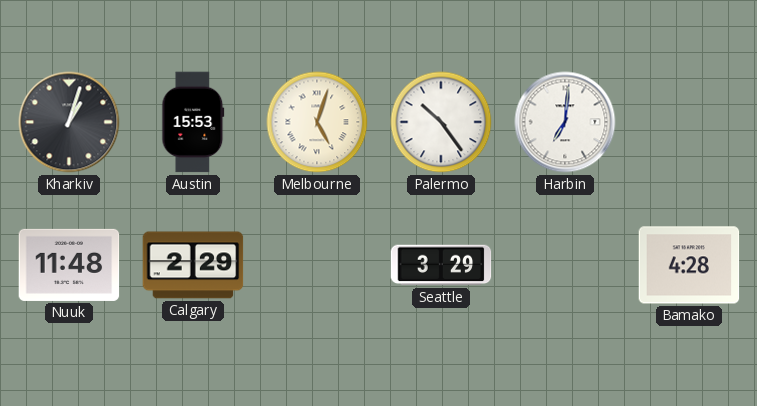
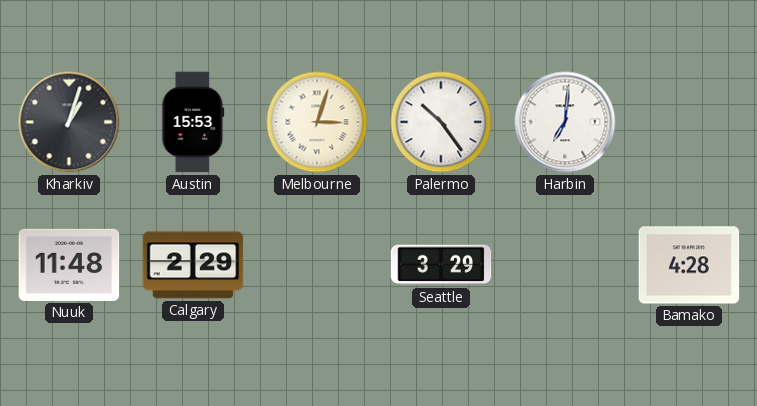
Melbourne: 5:03 -> 3:03
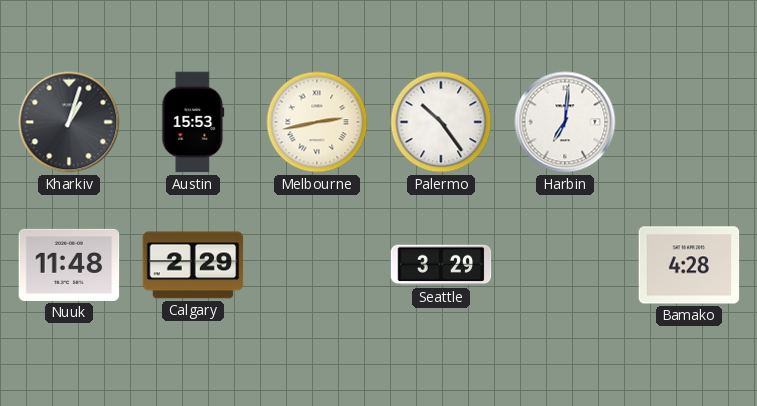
Melbourne: 3:03 -> 2:43
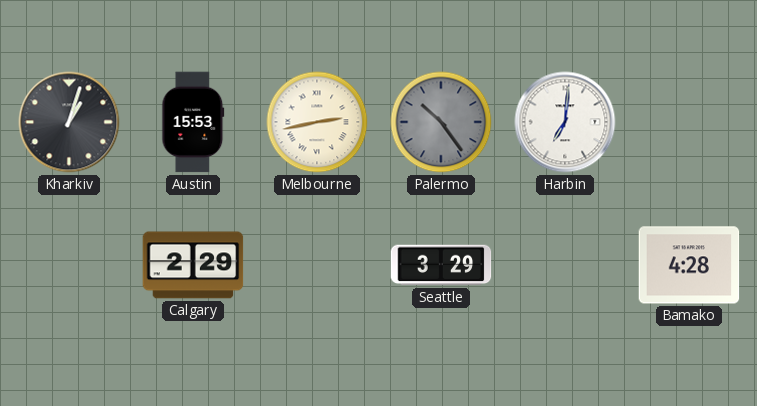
Palermo dial: white -> grey
Nuuk: 11:48 -> none
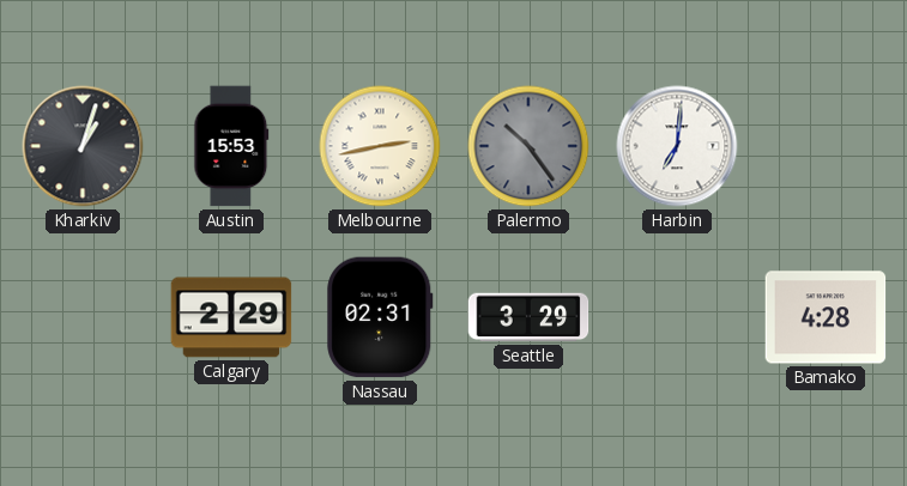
Nassau: none -> 02:31
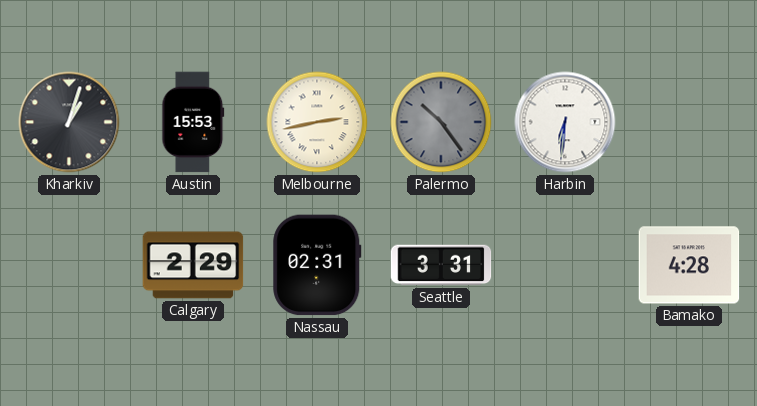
Harbin: 7:01 -> 6:31
Seattle: 3:29 -> 3:31
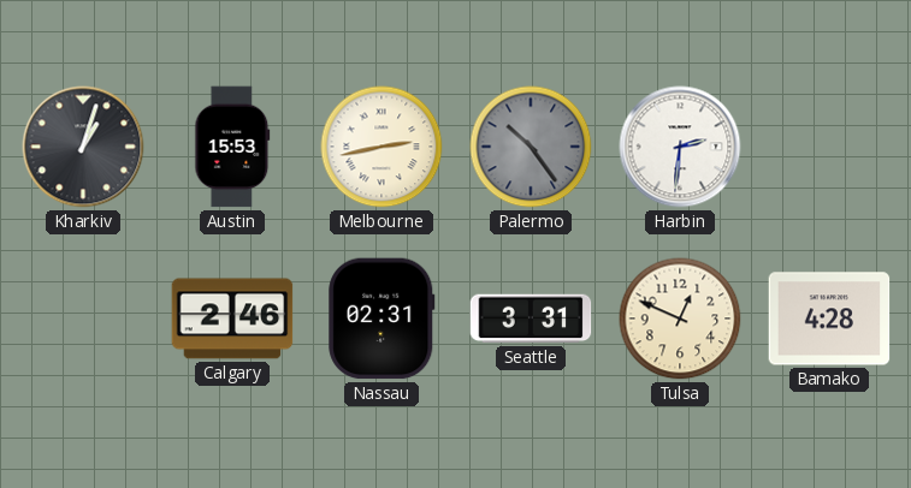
Harbin: 6:31 -> 2:31
Calgary: 2:29 -> 2:46
Tulsa: none -> 12:49
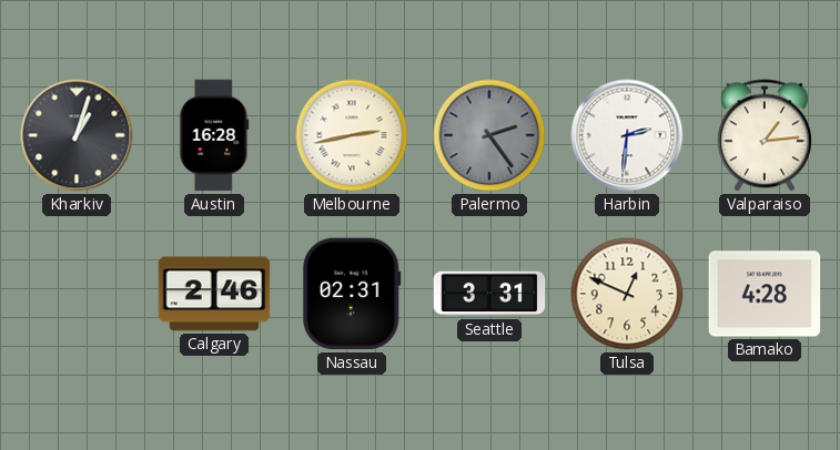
Austin: 15:53 -> 16:28
Palermo: 10:24 -> 2:24
Valparaiso: none -> 1:14
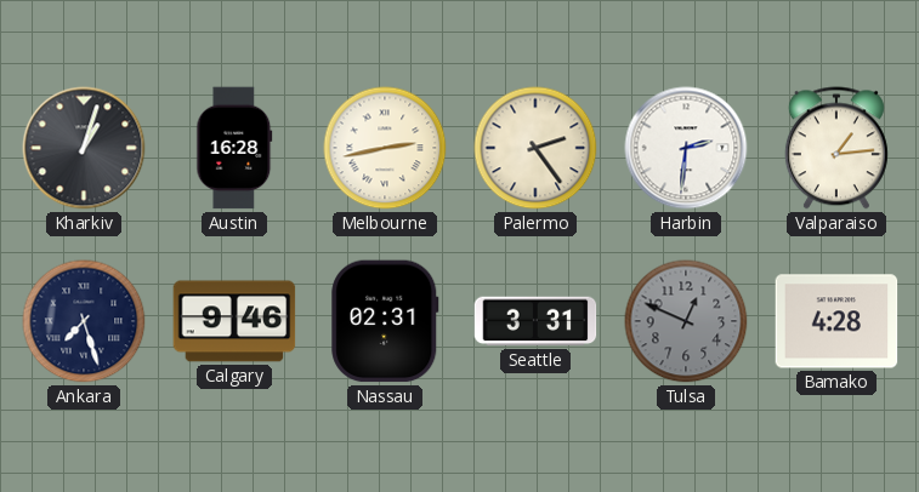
Palermo dial: grey -> cream
Ankara: none -> 7:27
Calgary: 2:46 -> 9:46
Tulsa dial: cream -> grey
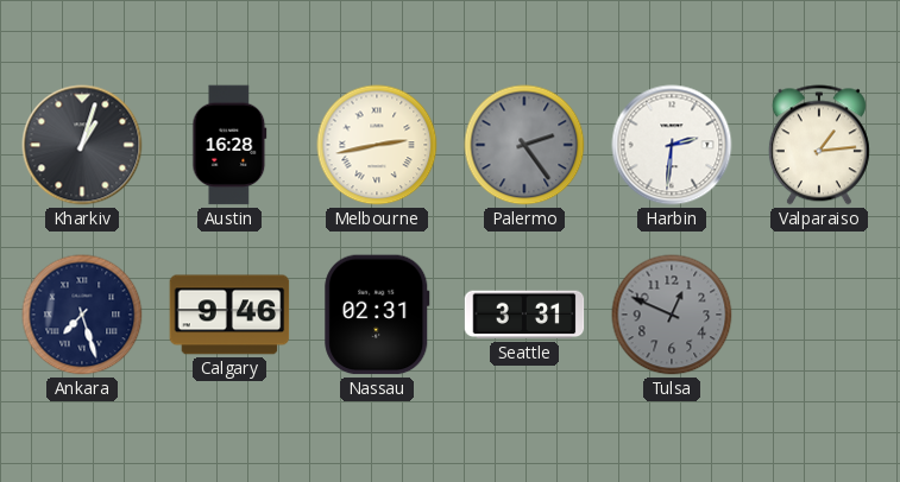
Palermo dial: cream -> grey
Bamako: 4:28 -> none
